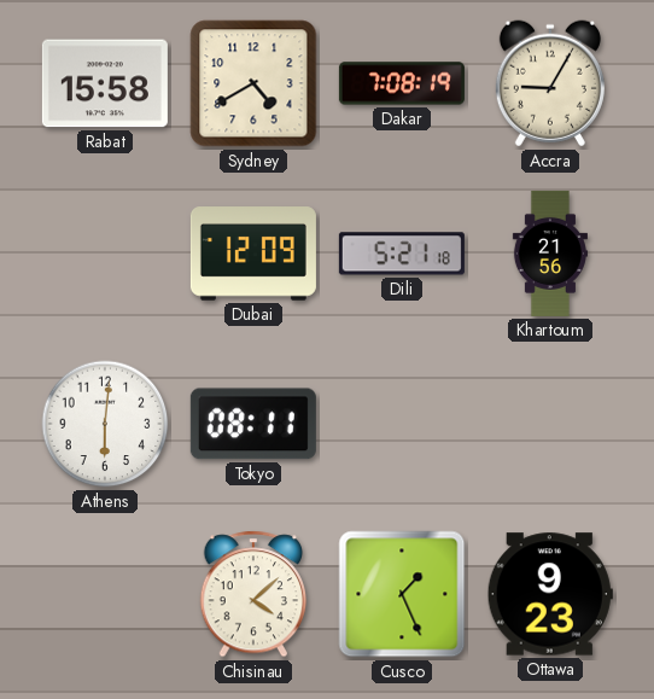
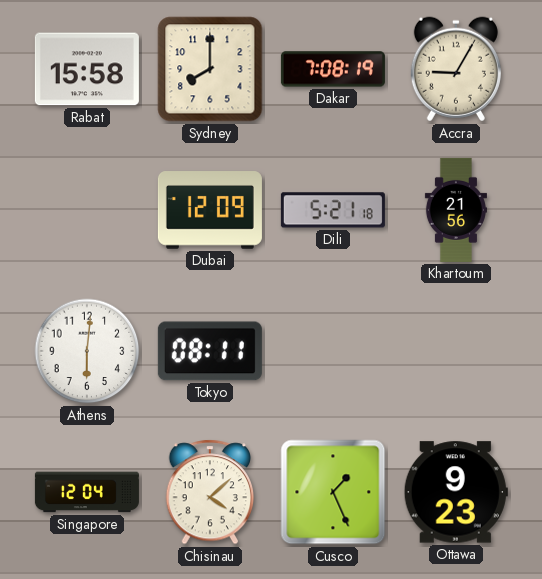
Sydney: 4:40 -> 8:00
Singapore: none -> 12:04
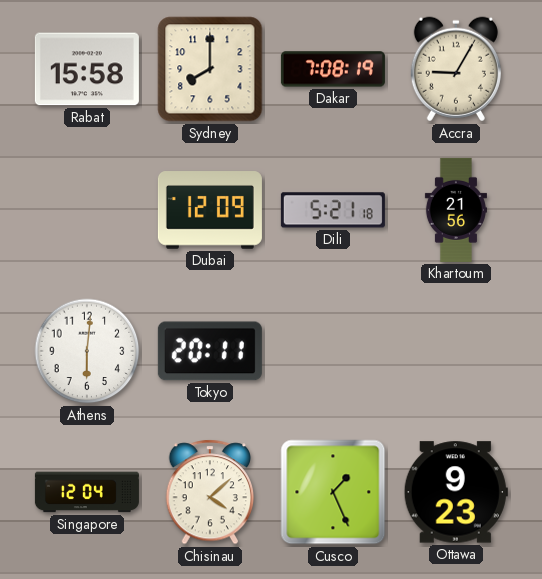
Tokyo: 08:11 -> 20:11
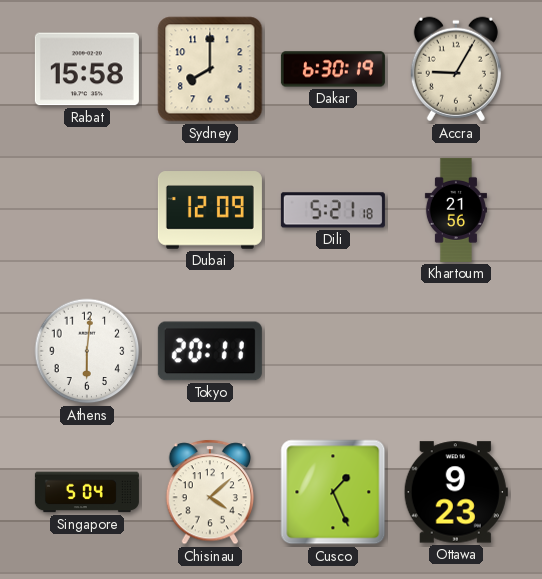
Dakar: 7:08 -> 6:30
Singapore: 12:04 -> 5:04
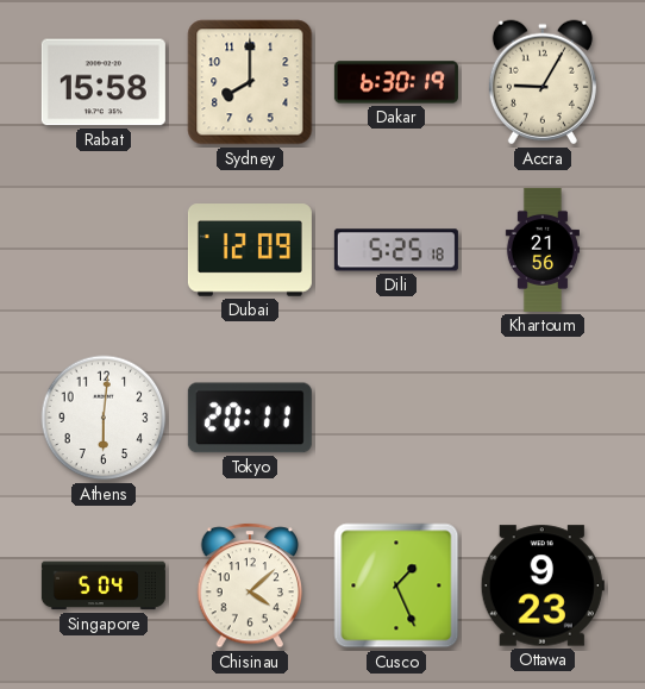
Dili: 5:21 -> 5:25
